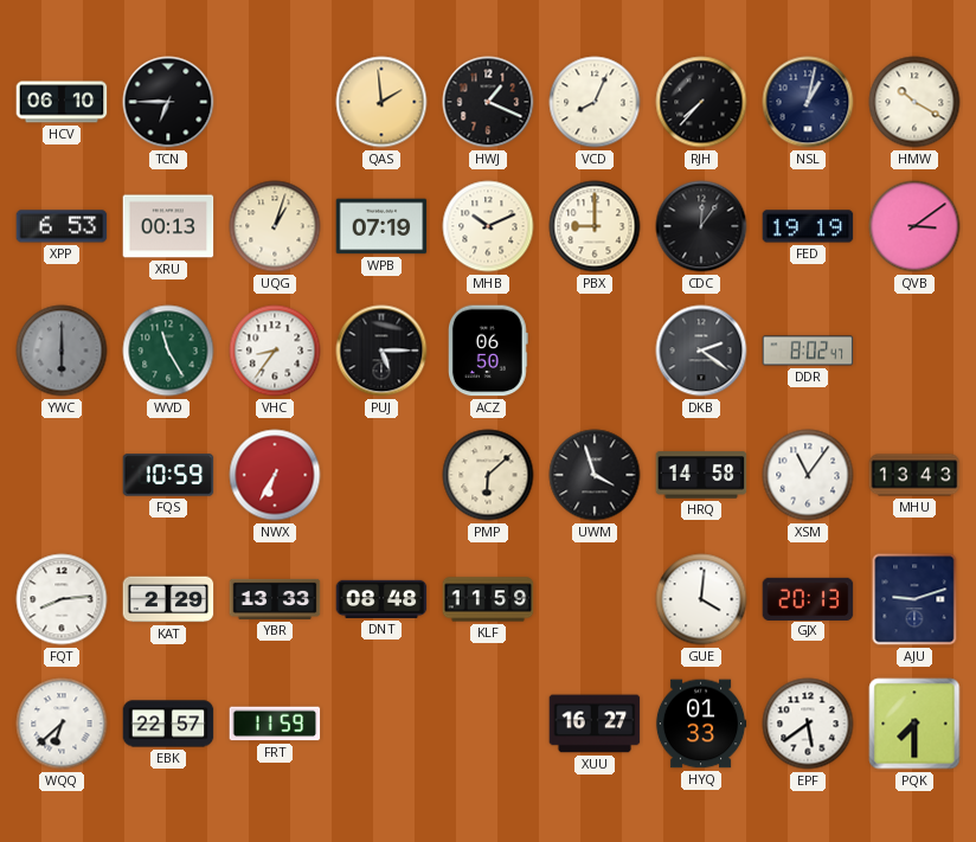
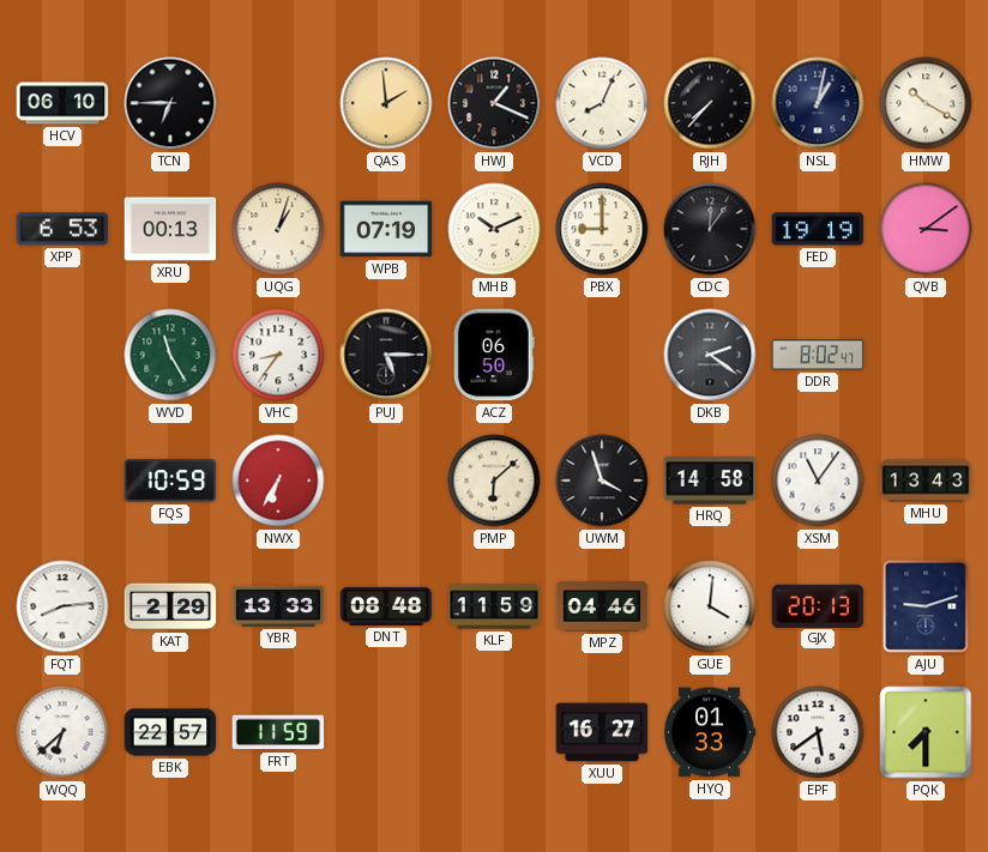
YWC: 6:00 -> none
MPZ: none -> 04:46
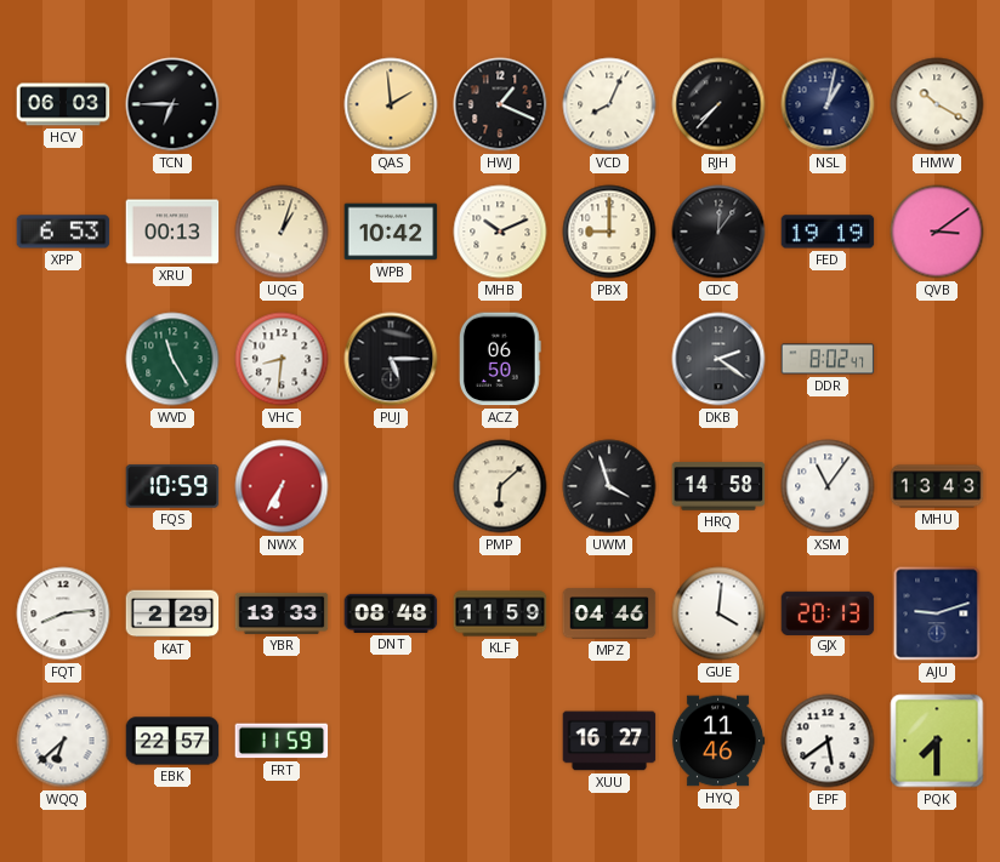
HCV: 06:10 -> 06:03
WPB: 07:19 -> 10:42
VHC: 8:36 -> 8:31
HYQ: 01:33 -> 11:46
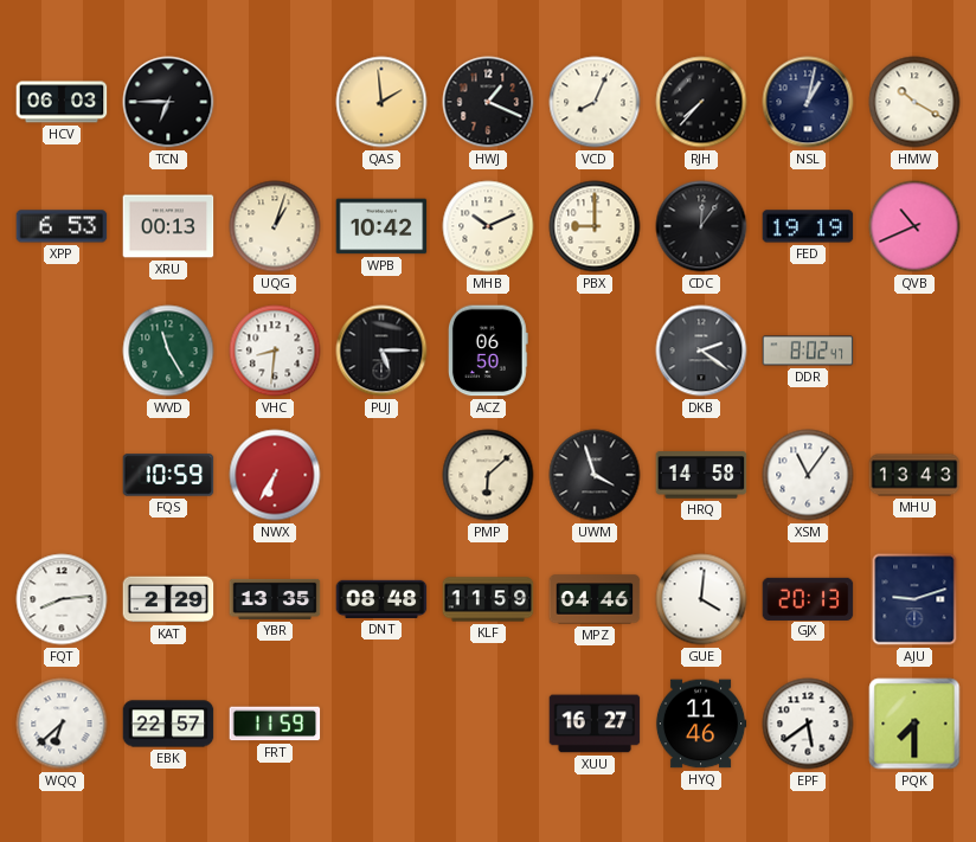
QVB: 3:09 -> 10:41
YBR: 13:33 -> 13:35
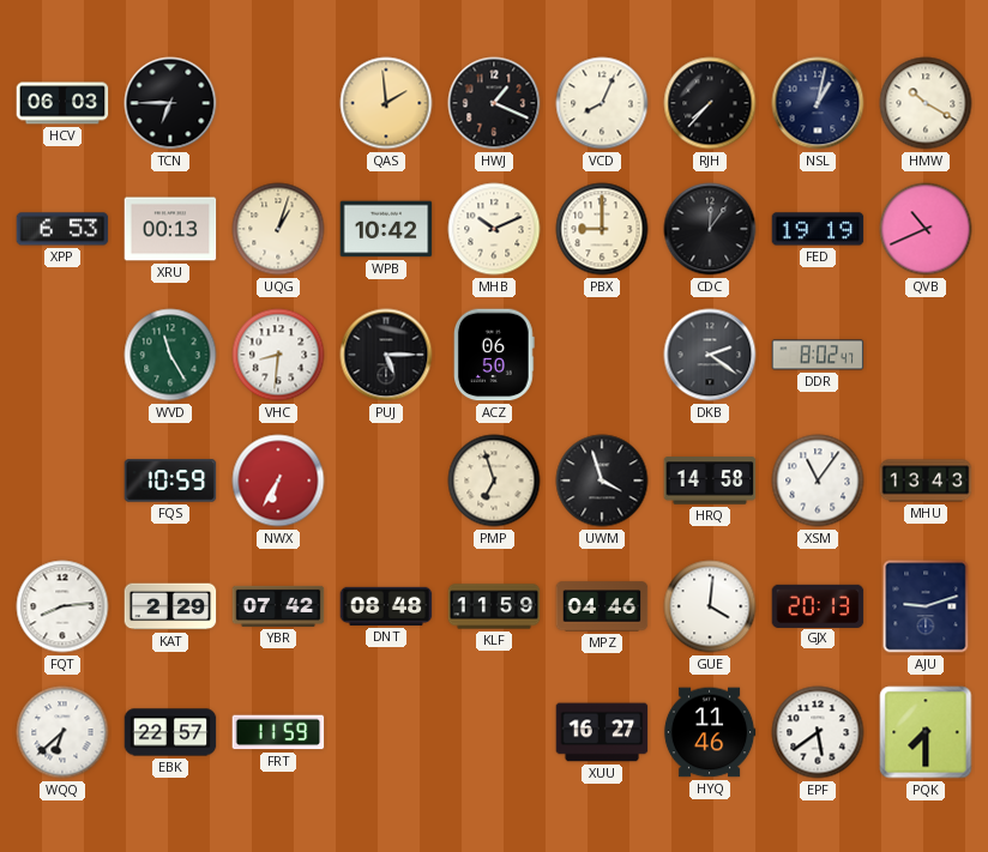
PMP: 6:08 -> 6:57
YBR: 13:35 -> 07:42
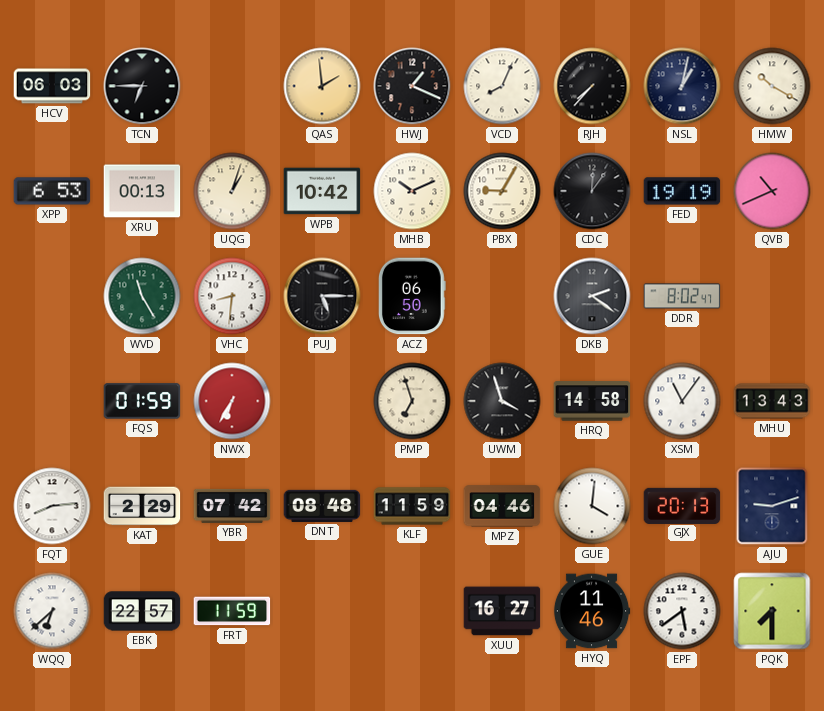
PBX: 9:00 -> 9:05
FQS: 10:59 -> 01:59
